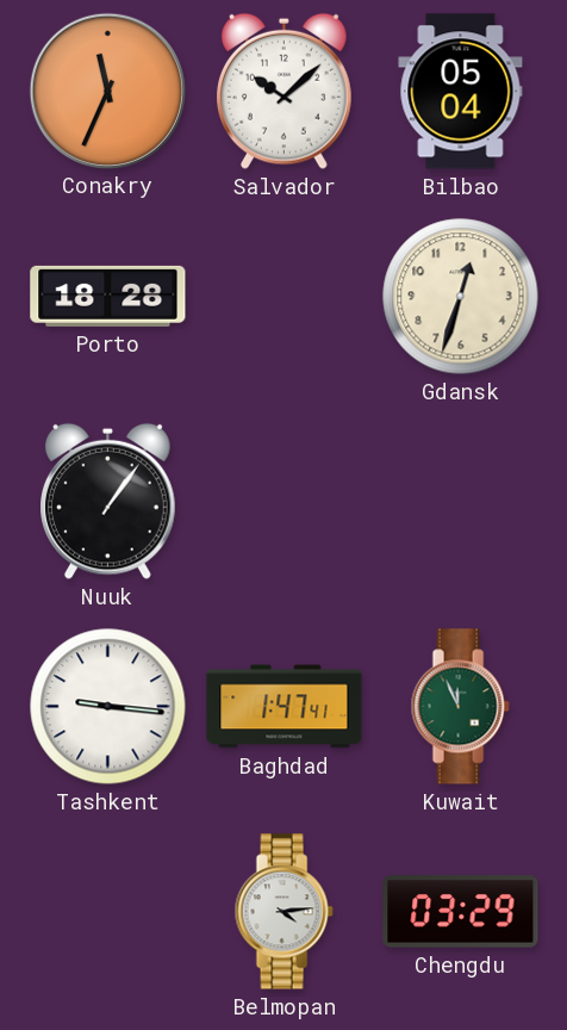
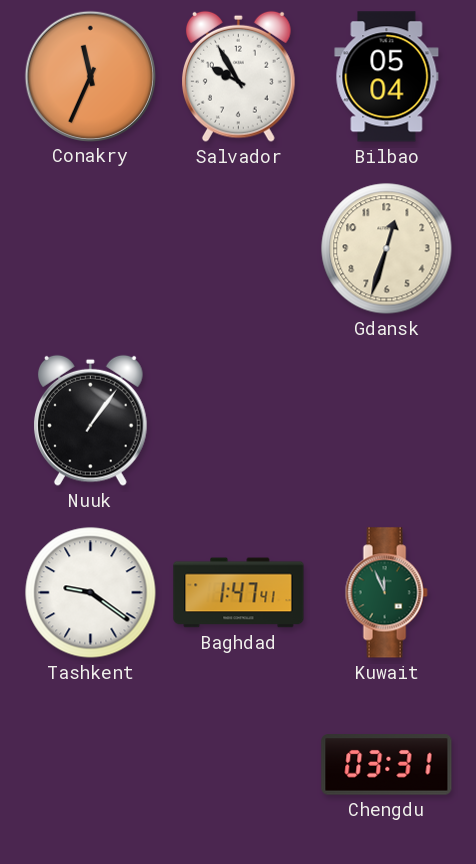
Salvador: 10:08 -> 9:55
Porto: 18:28 -> none
Tashkent: 9:16 -> 9:21
Belmopan: 4:14 -> none
Chengdu: 03:29 -> 03:31
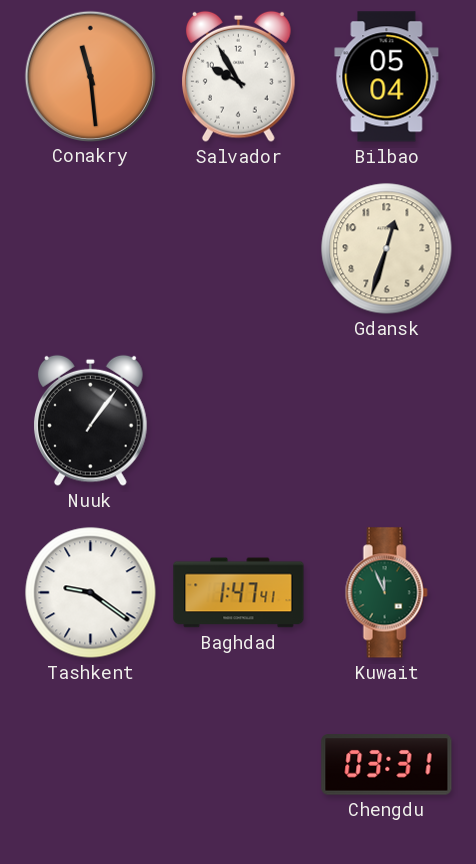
Conakry: 11:34 -> 11:29
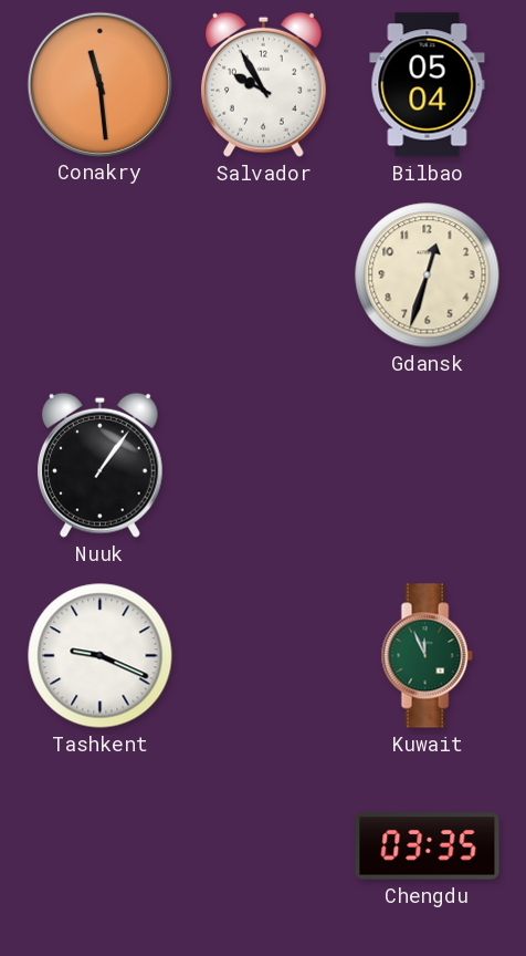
Tashkent: 9:21 -> 9:19
Baghdad: 1:47 -> none
Chengdu: 03:31 -> 03:35
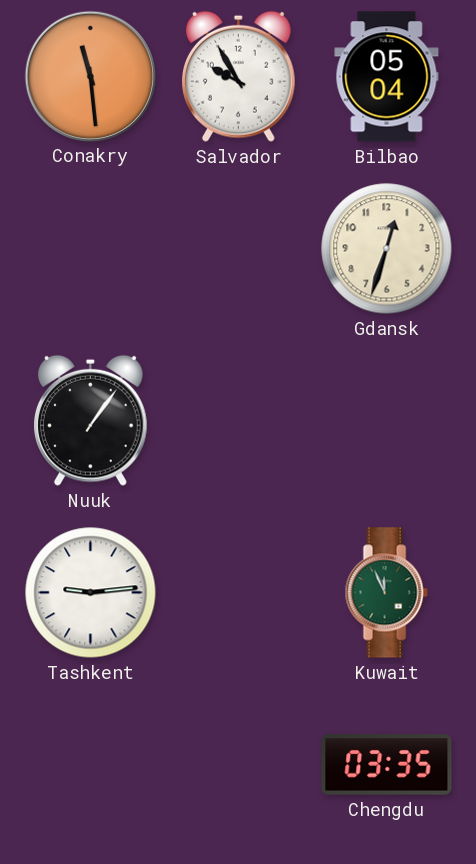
Tashkent: 9:19 -> 9:14
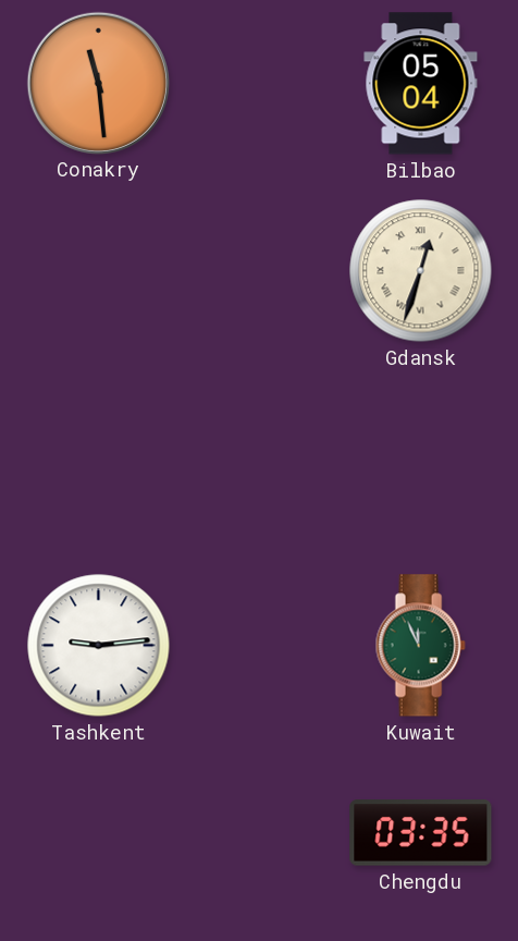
Salvador: 9:55 -> none
Gdansk numerals: Arabic -> Roman
Nuuk: 1:06 -> none
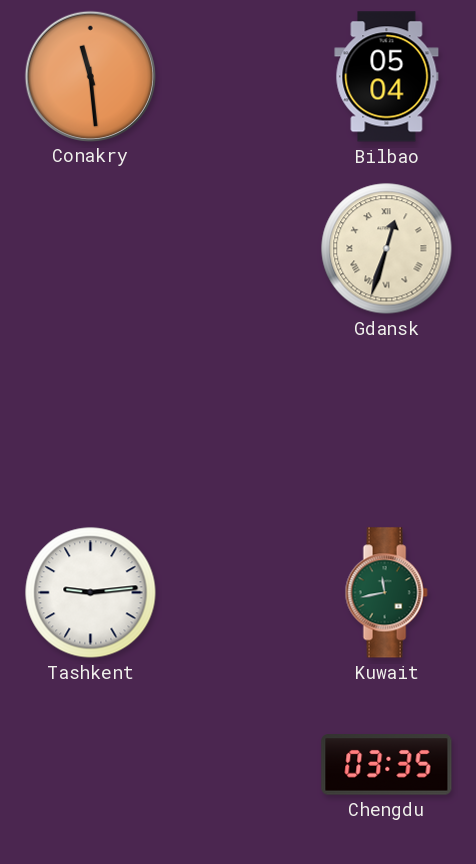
Kuwait: 11:56 -> 11:43
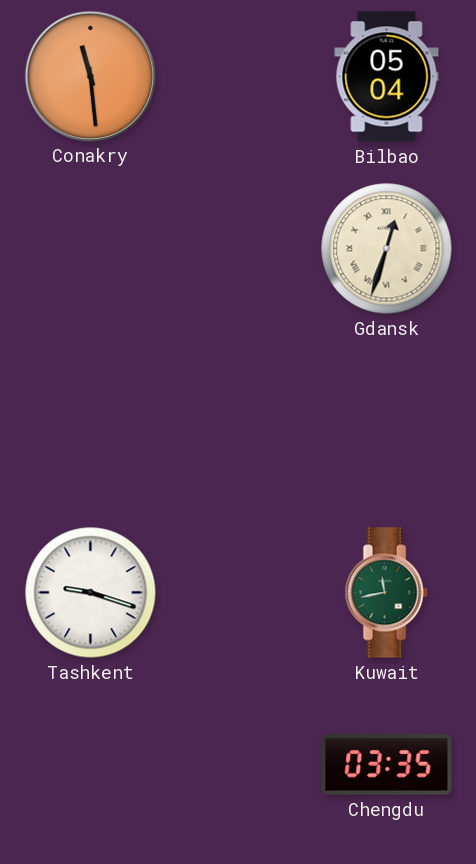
Tashkent: 9:14 -> 9:18
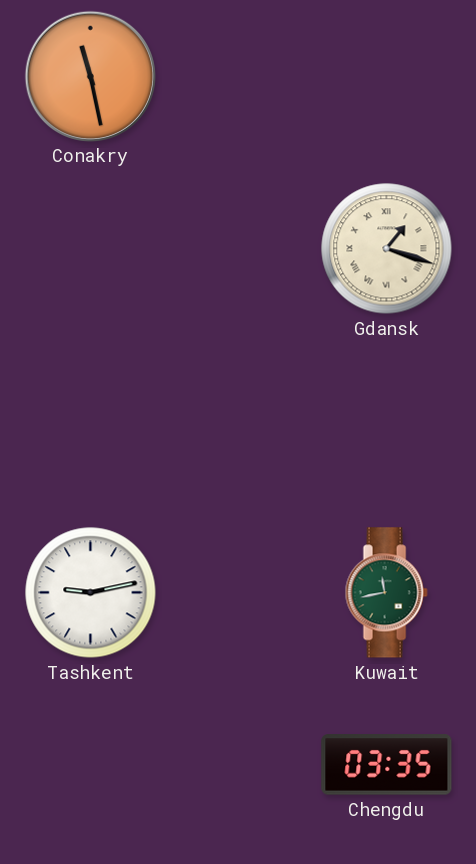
Conakry: 11:29 -> 11:28
Bilbao: 05:04 -> none
Gdansk: 12:33 -> 1:18
Tashkent: 9:18 -> 9:13
